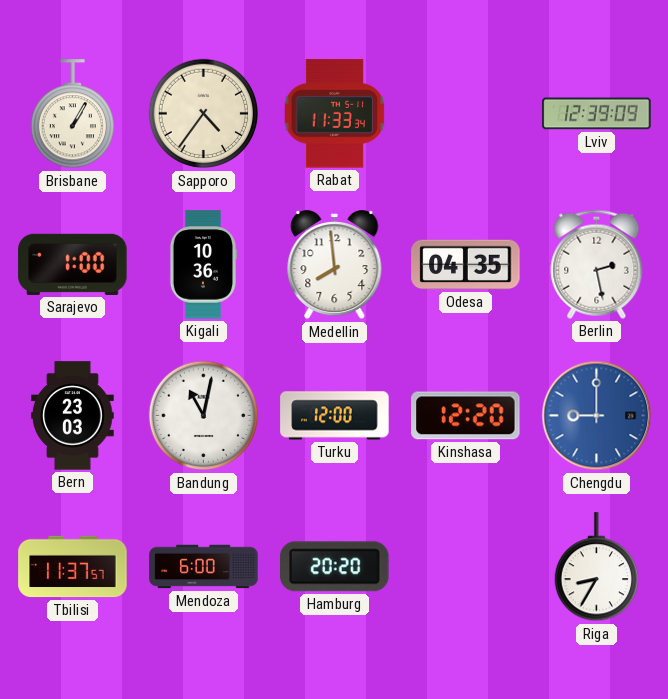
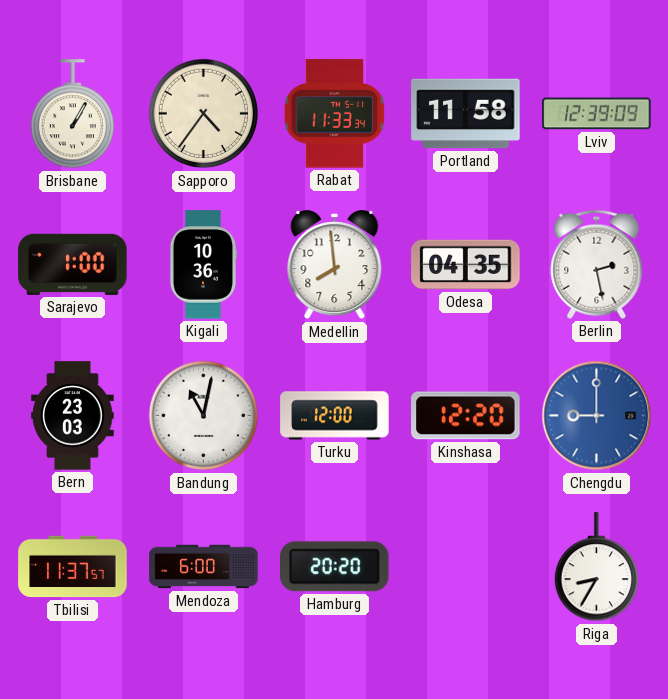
Portland: none -> 11:58
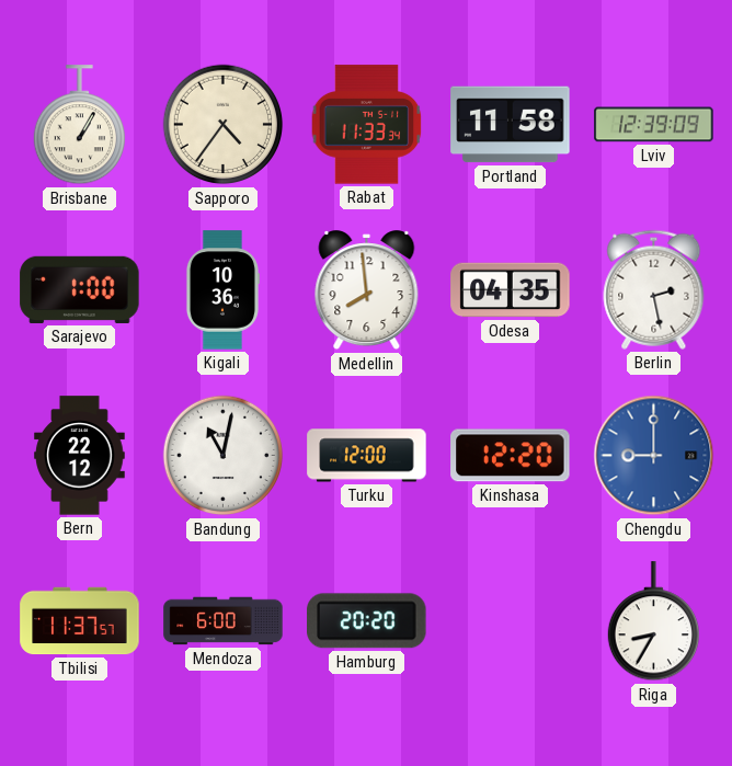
Bern: 23:03 -> 22:12
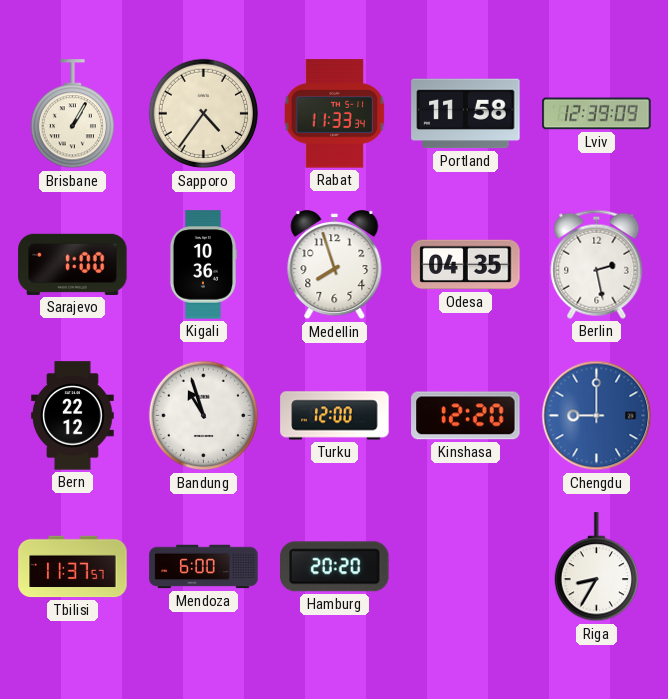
Medellin: 7:59 -> 7:57
Bandung: 11:02 -> 10:57
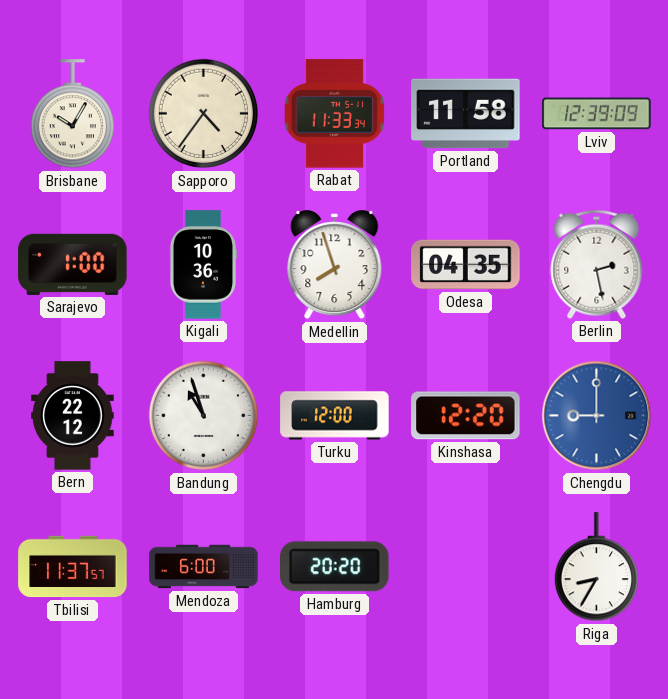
Brisbane: 1:05 -> 10:05
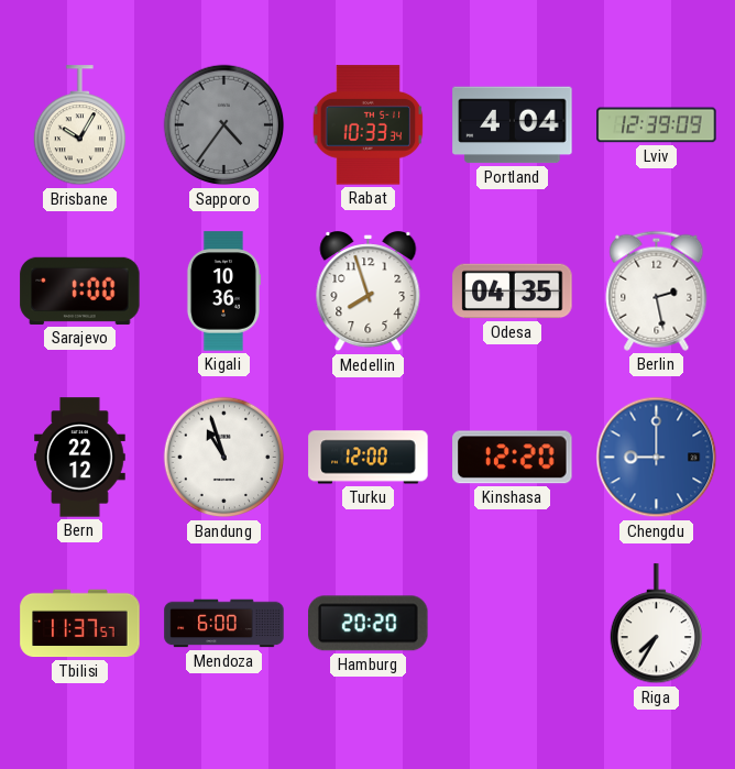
Sapporo dial: cream -> grey
Rabat: 11:33 -> 10:33
Portland: 11:58 -> 4:04
Riga: 8:35 -> 7:35
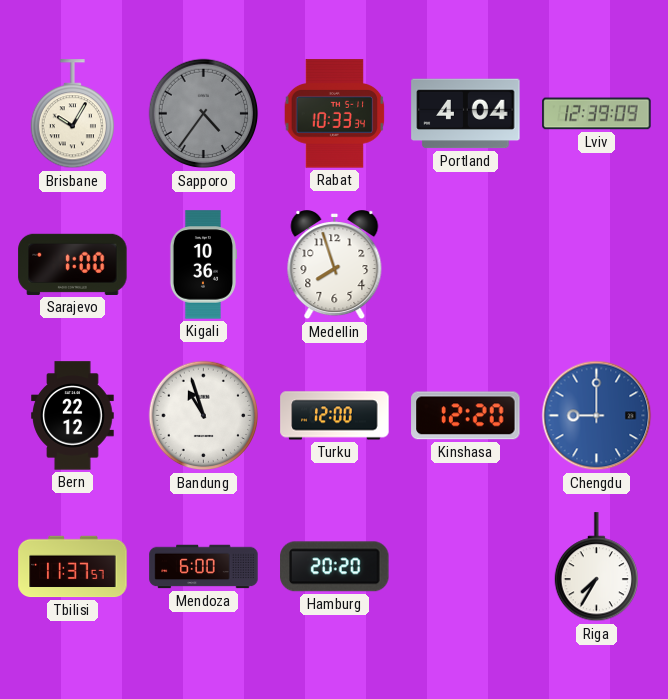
Odesa: 04:35 -> none
Berlin: 2:28 -> none
